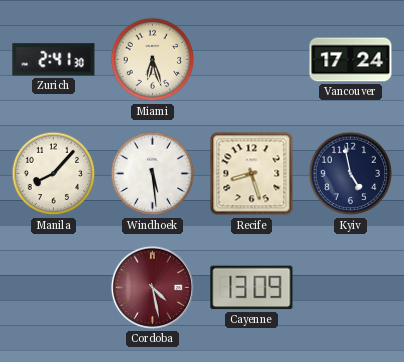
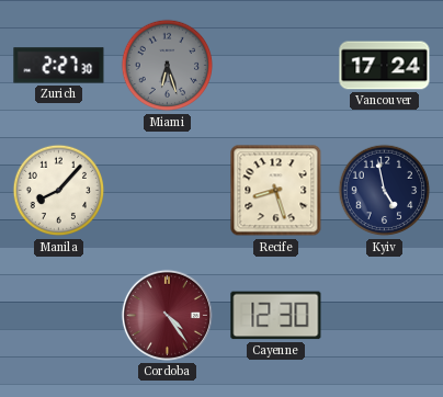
Zurich: 2:41 -> 2:27
Miami dial: cream -> grey
Windhoek: 5:29 -> none
Cordoba: 4:28 -> 4:24
Cayenne: 13:09 -> 12:30
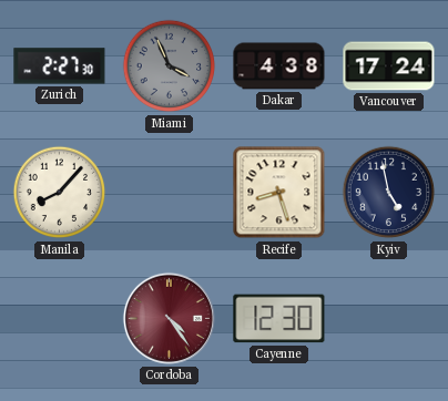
Miami: 6:27 -> 3:56
Dakar: none -> 4:38
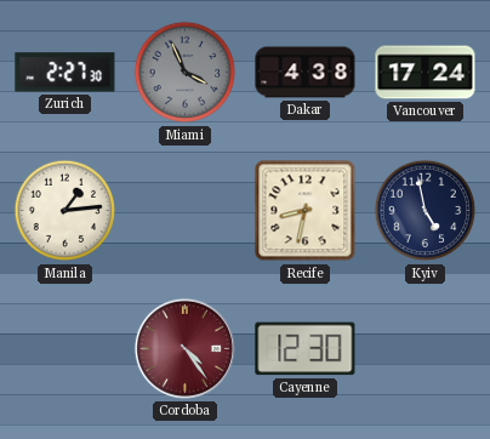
Manila: 8:07 -> 1:14
Recife: 8:27 -> 8:32
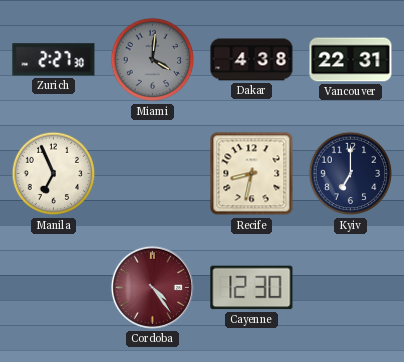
Miami: 3:56 -> 4:01
Vancouver: 17:24 -> 22:31
Manila: 1:14 -> 6:56
Kyiv: 4:58 -> 7:00
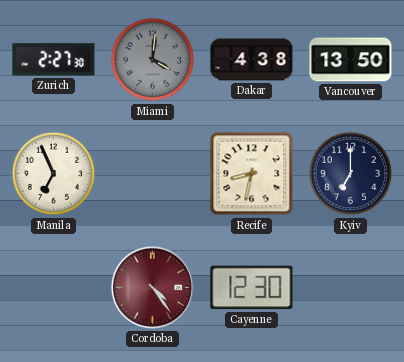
Vancouver: 22:31 -> 13:50
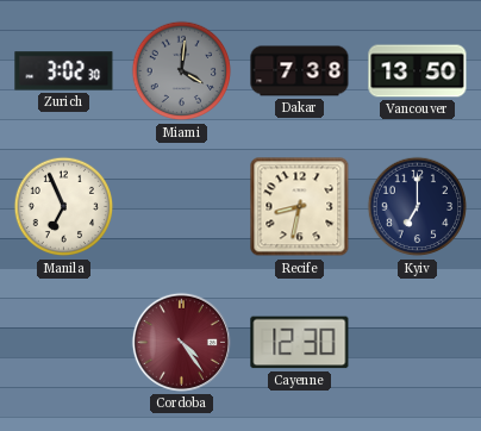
Zurich: 2:27 -> 3:02
Dakar: 4:38 -> 7:38
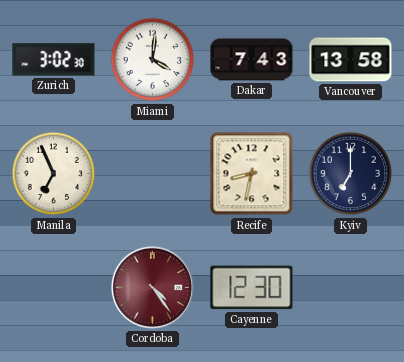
Miami dial: grey -> white
Dakar: 7:38 -> 7:43
Vancouver: 13:50 -> 13:58
